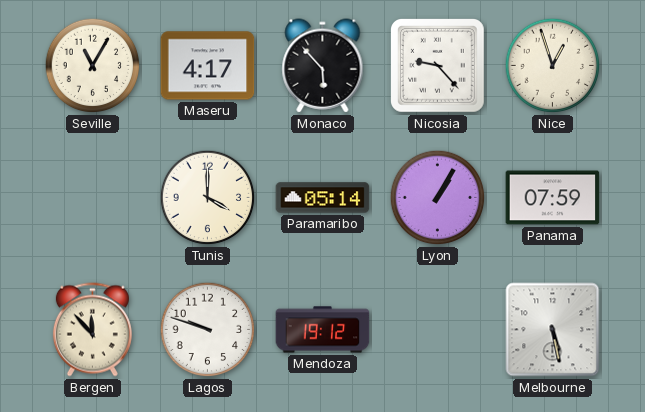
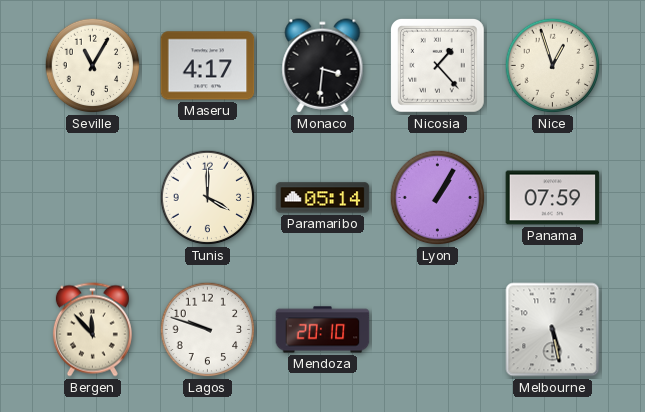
Monaco: 5:53 -> 3:31
Nicosia: 9:23 -> 1:23
Mendoza: 19:12 -> 20:10
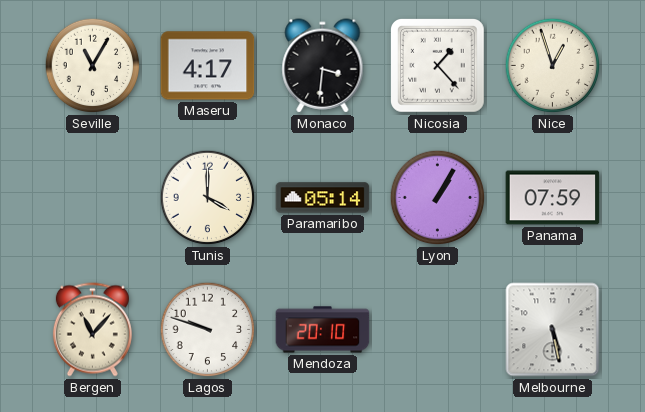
Bergen: 11:53 -> 11:07
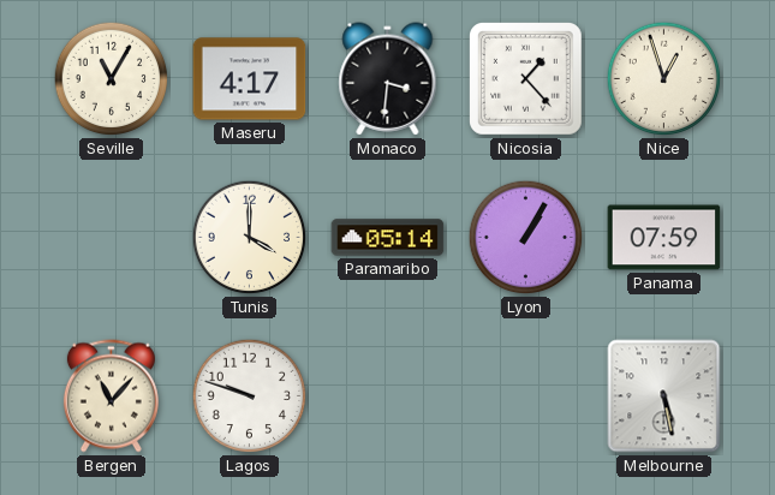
Mendoza: 20:10 -> none
